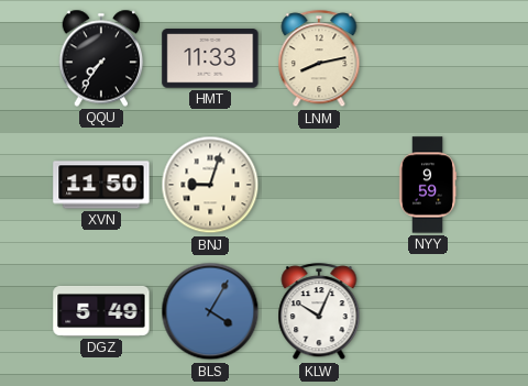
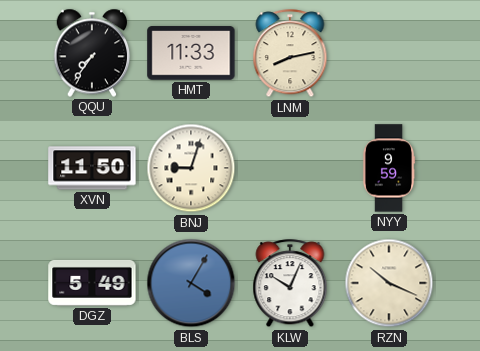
RZN: none -> 10:19
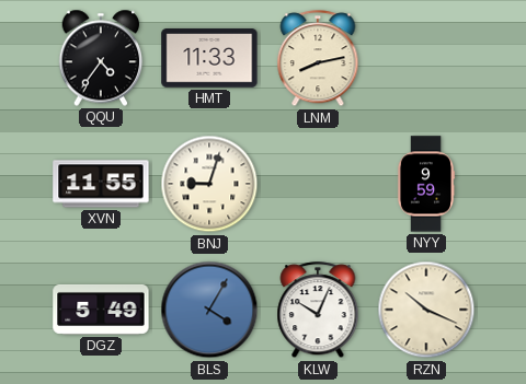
QQU: 7:36 -> 4:36
XVN: 11:50 -> 11:55
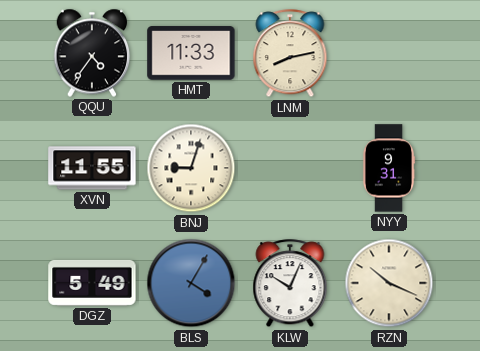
NYY: 9:59 -> 9:31
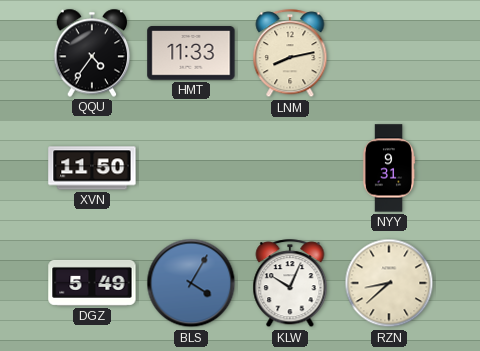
XVN: 11:55 -> 11:50
BNJ: 9:03 -> none
RZN: 10:19 -> 8:38
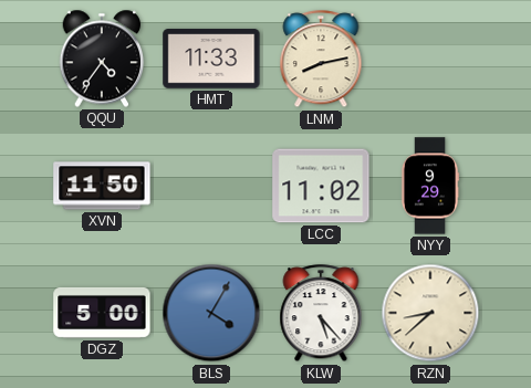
LCC: none -> 11:02
NYY: 9:31 -> 9:29
DGZ: 5:49 -> 5:00
KLW: 10:04 -> 5:23
